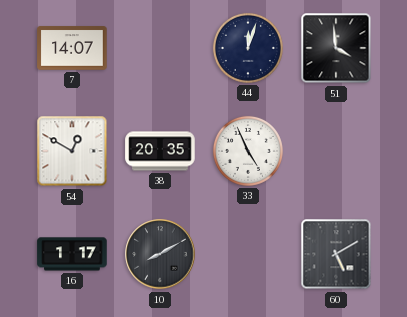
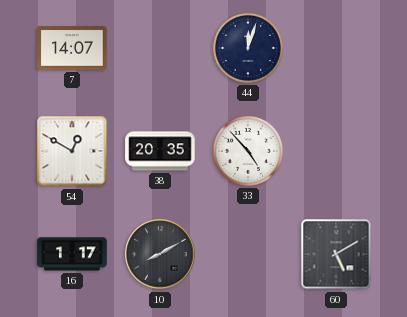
51: 3:59 -> none
33: 4:56 -> 4:53
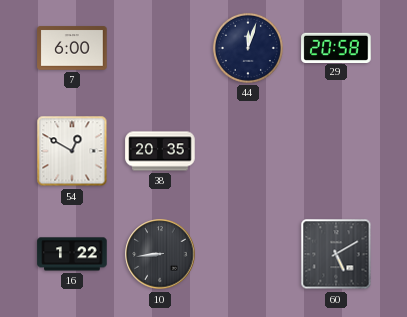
7: 14:07 -> 6:00
29: none -> 20:58
33: 4:53 -> none
16: 1:17 -> 1:22
10: 8:10 -> 8:44
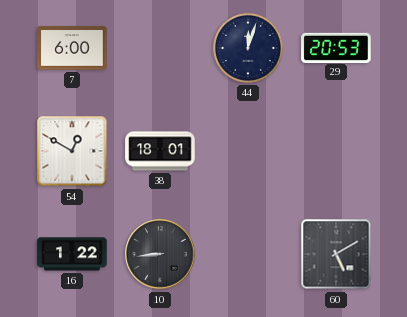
29: 20:58 -> 20:53
38: 20:35 -> 18:01
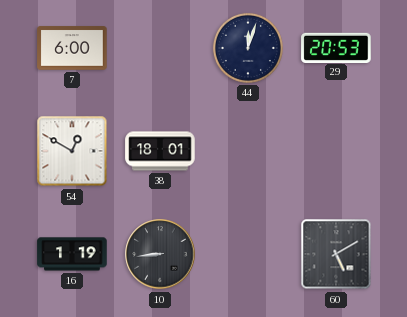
16: 1:22 -> 1:19
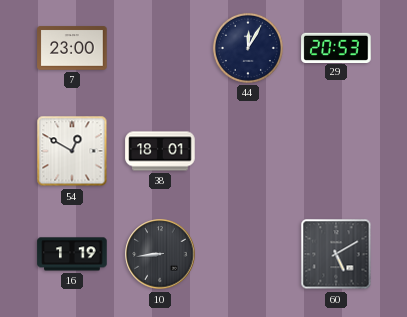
7: 6:00 -> 23:00
44: 12:03 -> 12:05
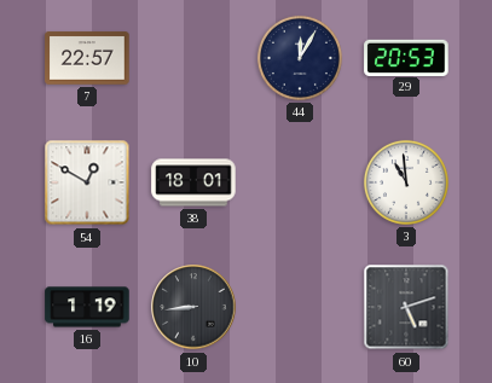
7: 23:00 -> 22:57
3: none -> 10:59
60: 5:10 -> 5:12
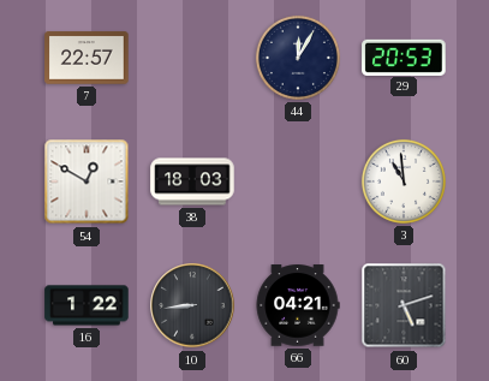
38: 18:01 -> 18:03
16: 1:19 -> 1:22
66: none -> 04:21
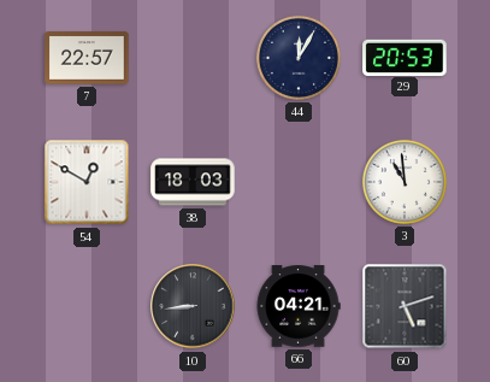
16: 1:22 -> none
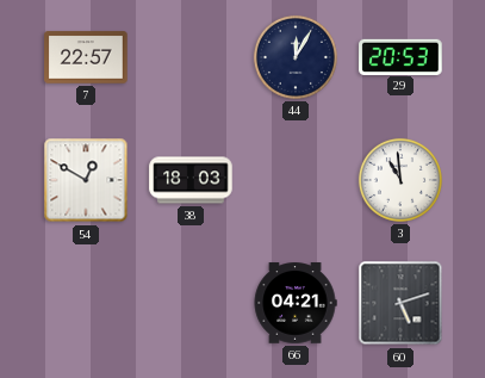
10: 8:44 -> none
